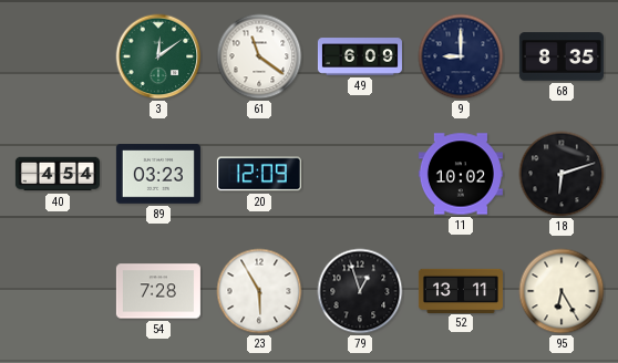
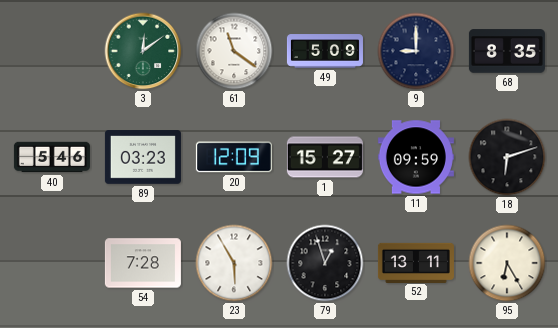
49: 6:09 -> 5:09
40: 4:54 -> 5:46
1: none -> 15:27
11: 10:02 -> 09:59
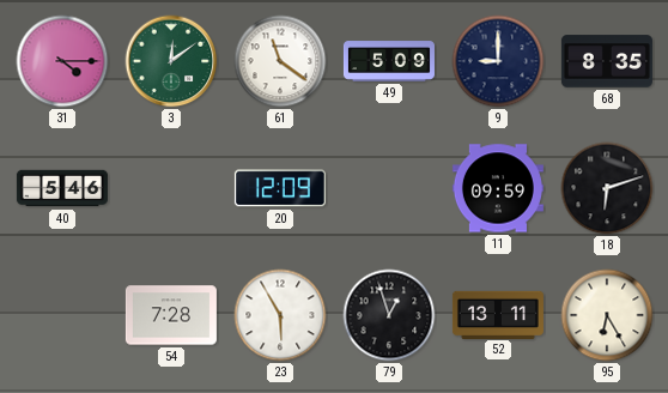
31: none -> 4:15
89: 03:23 -> none
1: 15:27 -> none
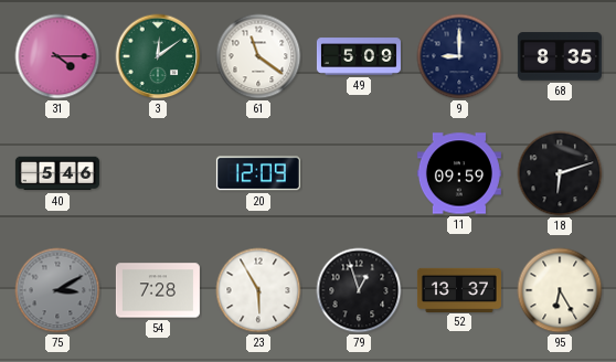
75: none -> 3:10
52: 13:11 -> 13:37
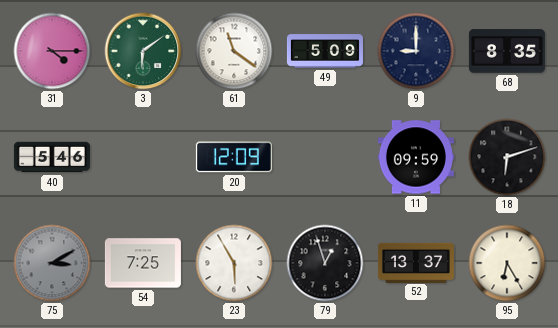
3: 12:09 -> 6:09
54: 7:28 -> 7:25
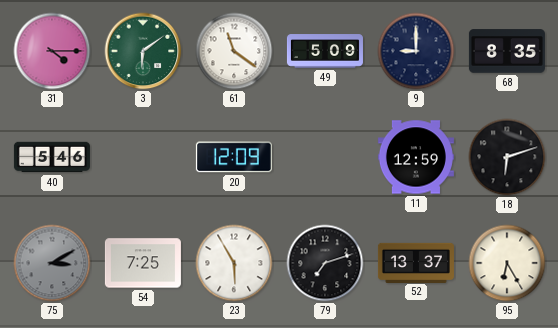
11: 09:59 -> 12:59
79: 12:57 -> 7:12
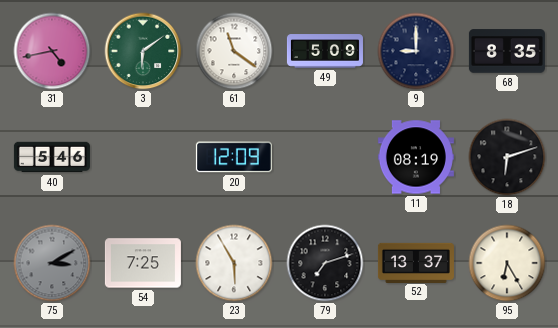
31: 4:15 -> 4:43
11: 12:59 -> 08:19
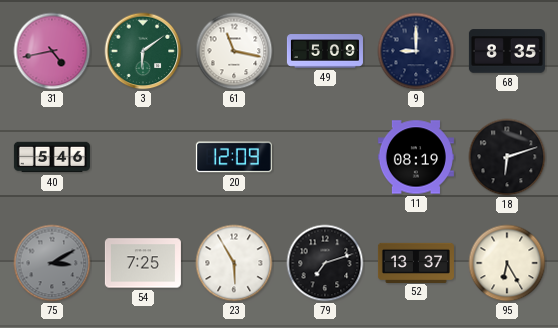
61: 11:21 -> 11:17
